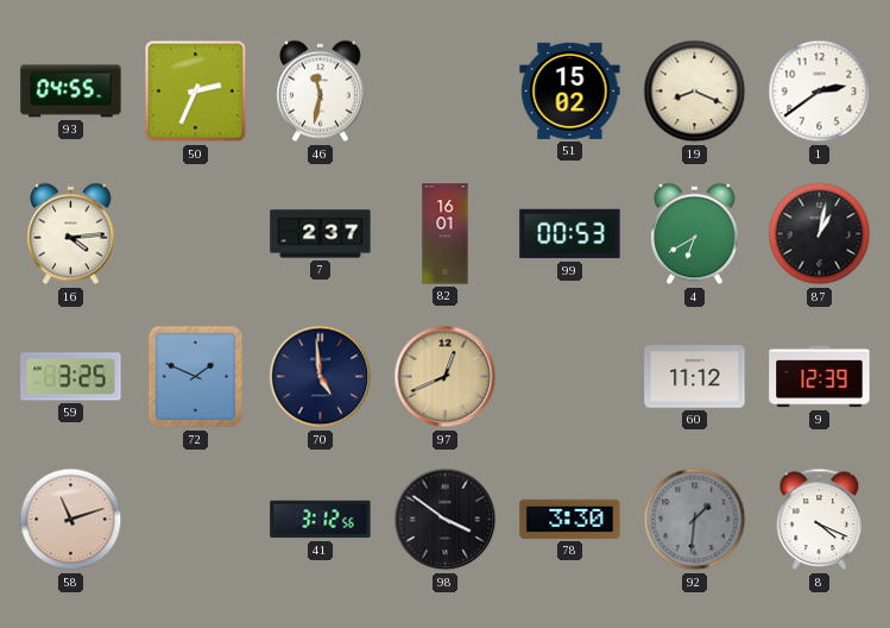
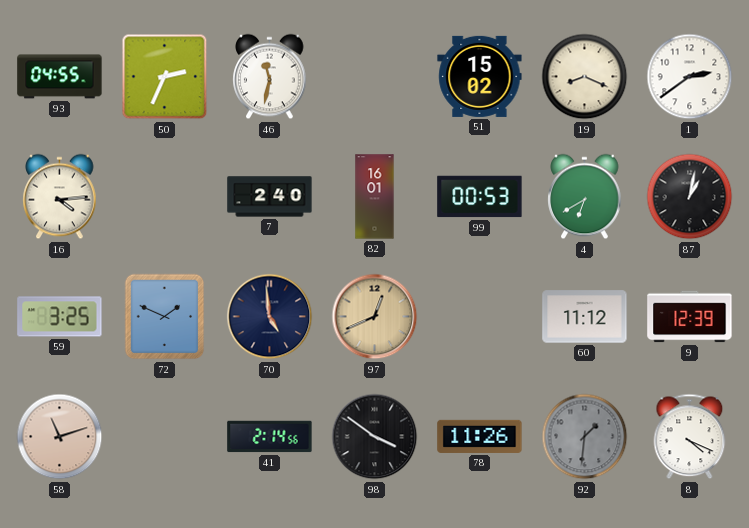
7: 2:37 -> 2:40
41: 3:12 -> 2:14
78: 3:30 -> 11:26
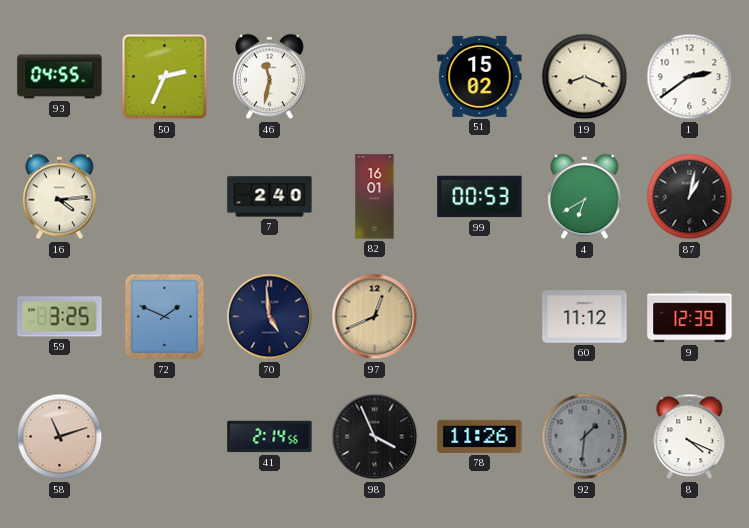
98: 3:51 -> 3:56
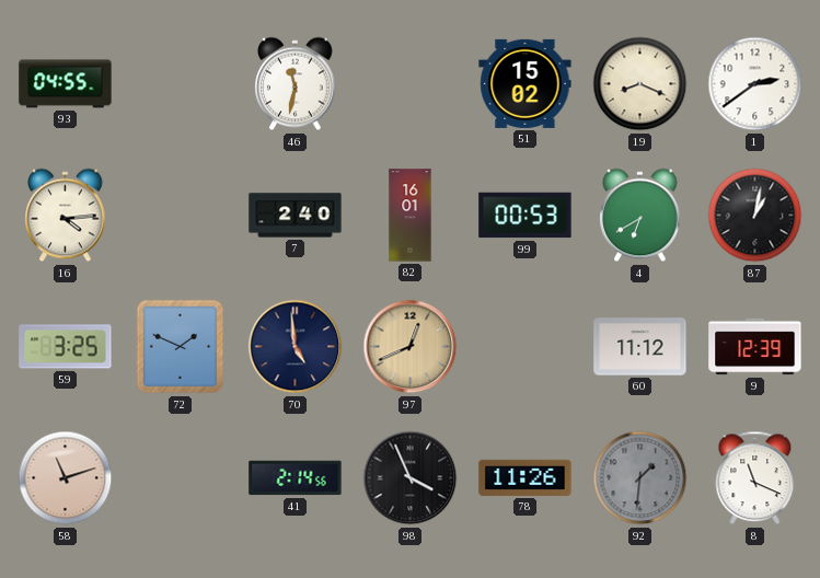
50: 2:34 -> none
8: 4:19 -> 11:19
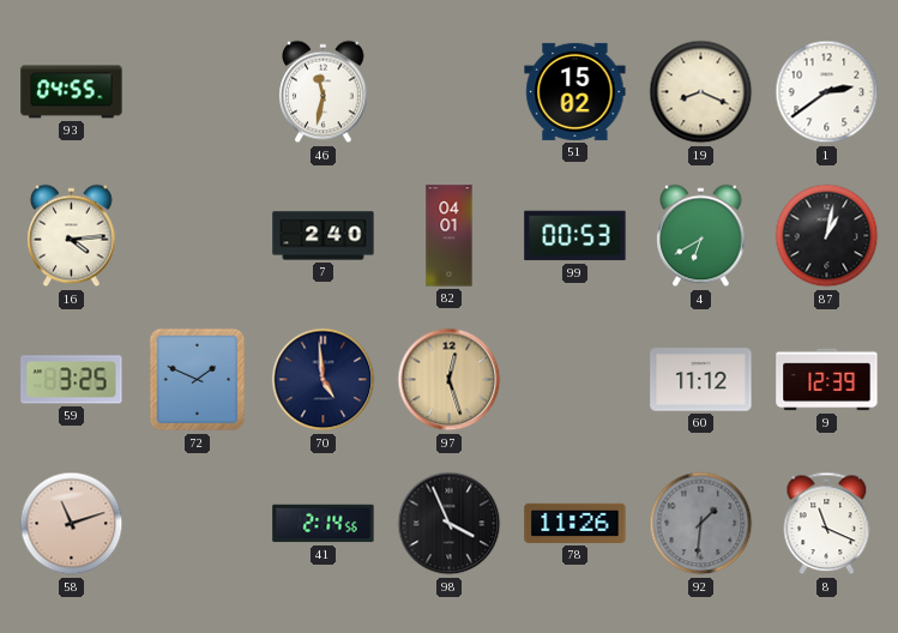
82: 16:01 -> 04:01
97: 12:41 -> 12:27
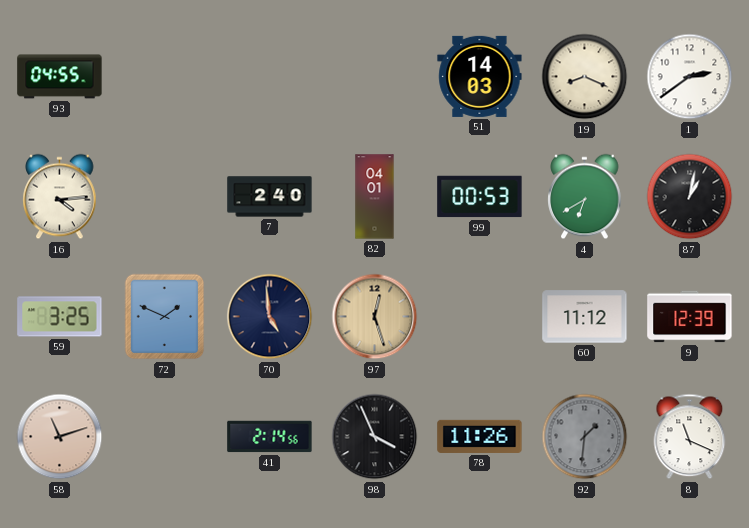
46: 11:32 -> none
51: 15:02 -> 14:03
